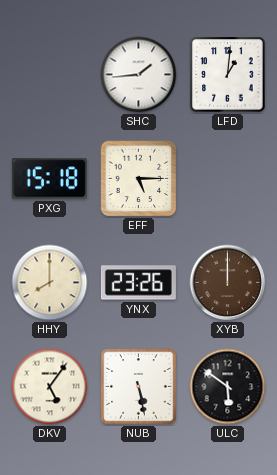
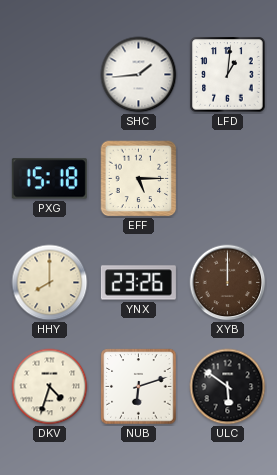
DKV: 5:06 -> 4:33
NUB: 5:28 -> 6:12
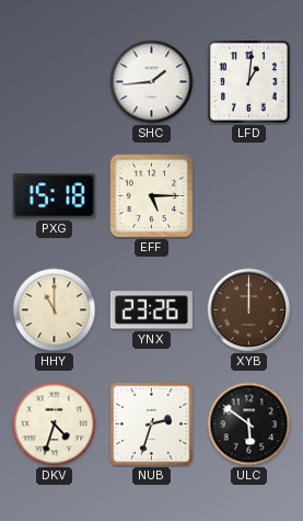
HHY: 8:00 -> 11:00
NUB: 6:12 -> 2:33
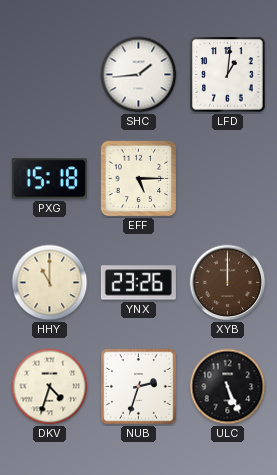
ULC: 5:51 -> 5:26
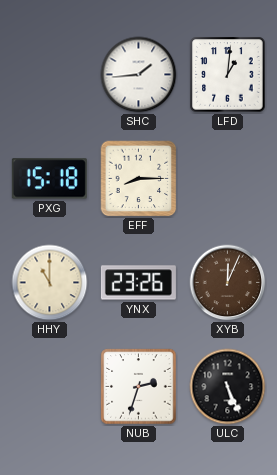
EFF: 5:15 -> 8:15
XYB: 12:00 -> 12:04
DKV: 4:33 -> none
